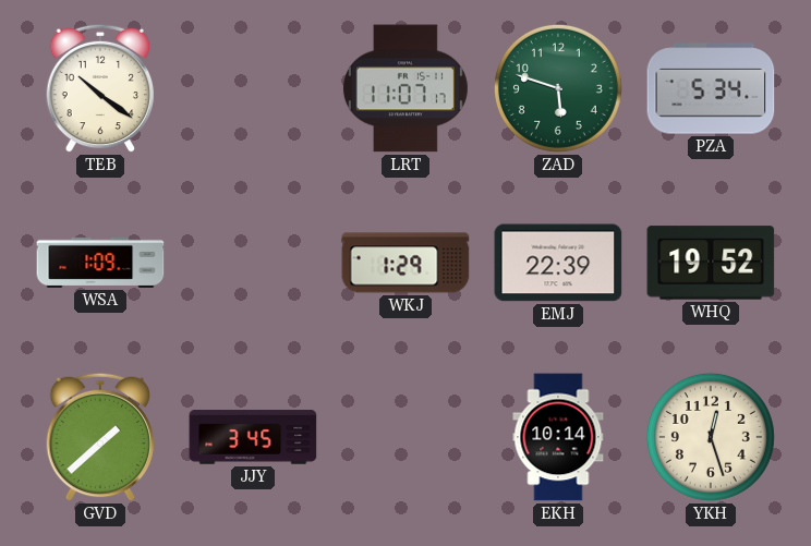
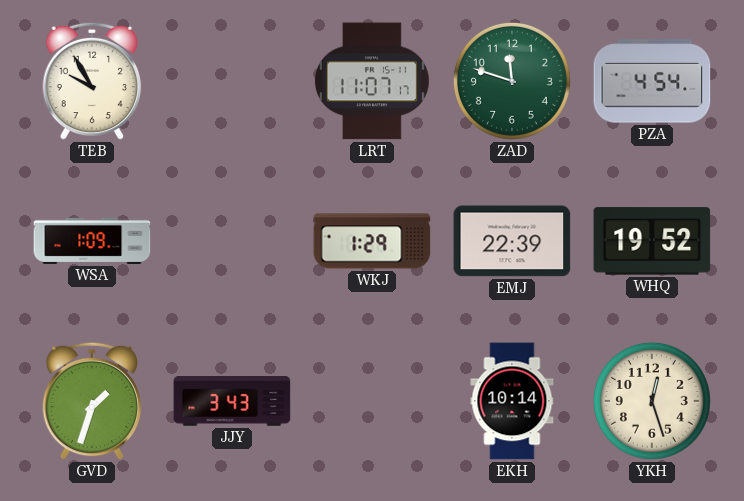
TEB: 10:21 -> 9:55
ZAD: 5:48 -> 11:48
PZA: 5:34 -> 4:54
GVD: 1:38 -> 1:33
JJY: 3:45 -> 3:43
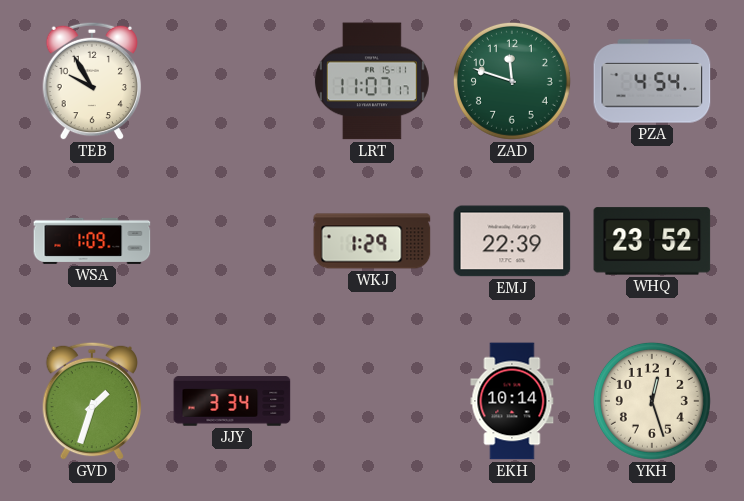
WHQ: 19:52 -> 23:52
JJY: 3:43 -> 3:34
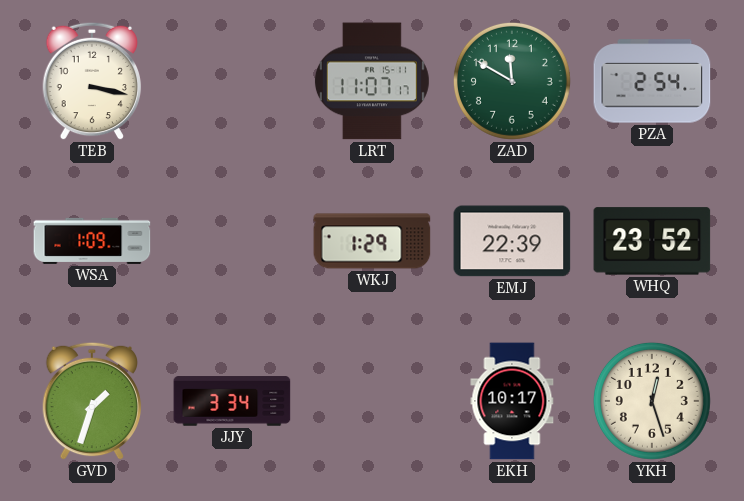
TEB: 9:55 -> 3:17
ZAD: 11:48 -> 11:50
PZA: 4:54 -> 2:54
EKH: 10:14 -> 10:17
